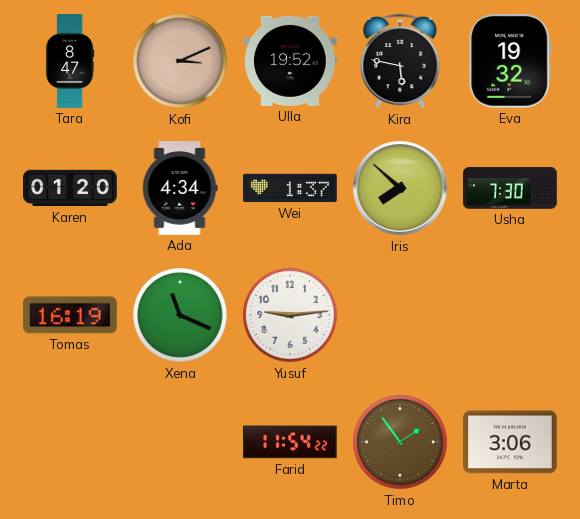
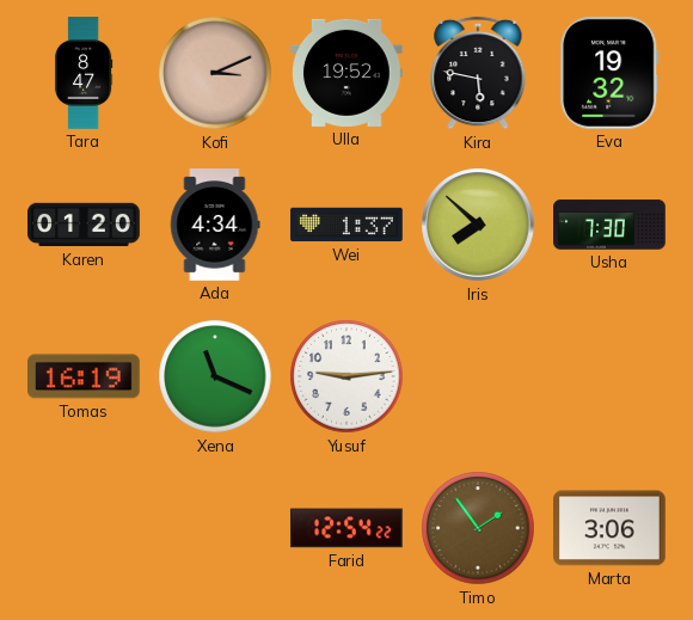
Farid: 11:54 -> 12:54
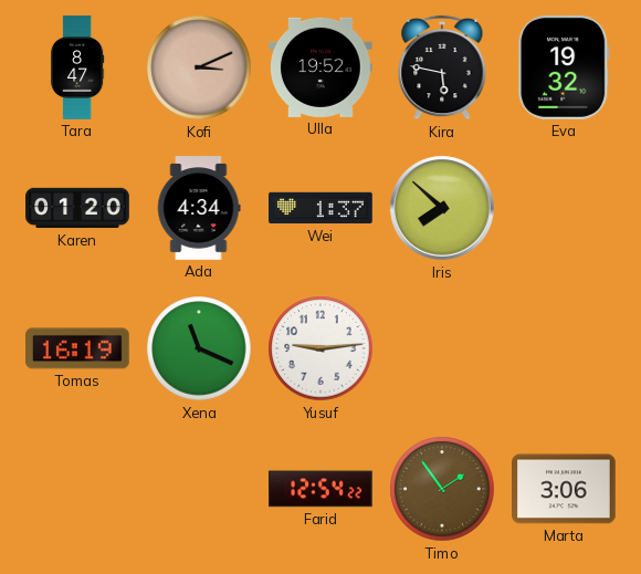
Usha: 7:30 -> none
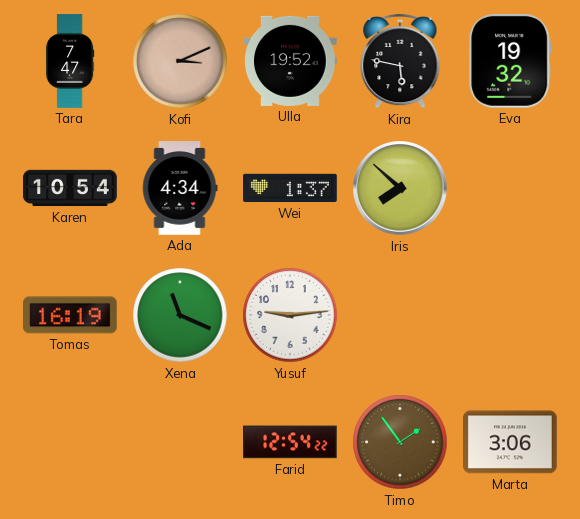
Tara: 8:47 -> 7:47
Karen: 01:20 -> 10:54
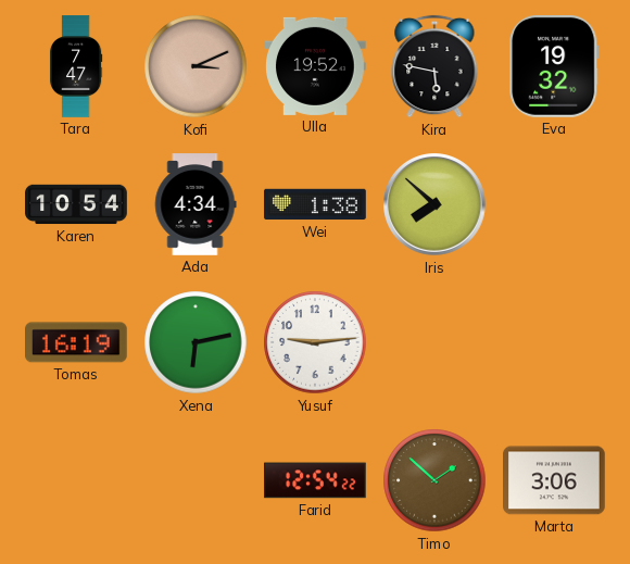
Wei: 1:37 -> 1:38
Xena: 11:19 -> 6:13
Timo: 1:54 -> 1:52
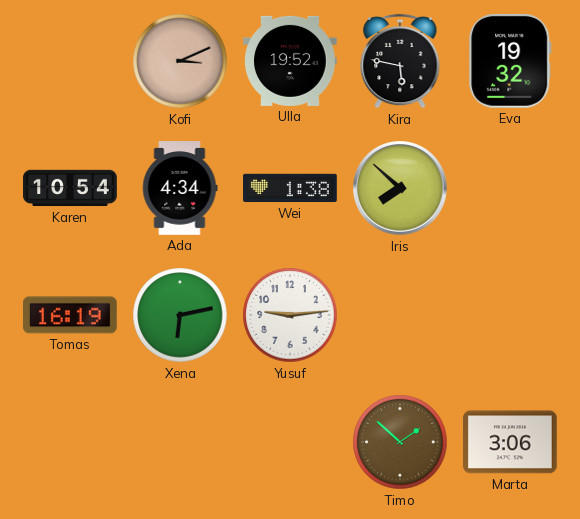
Tara: 7:47 -> none
Farid: 12:54 -> none
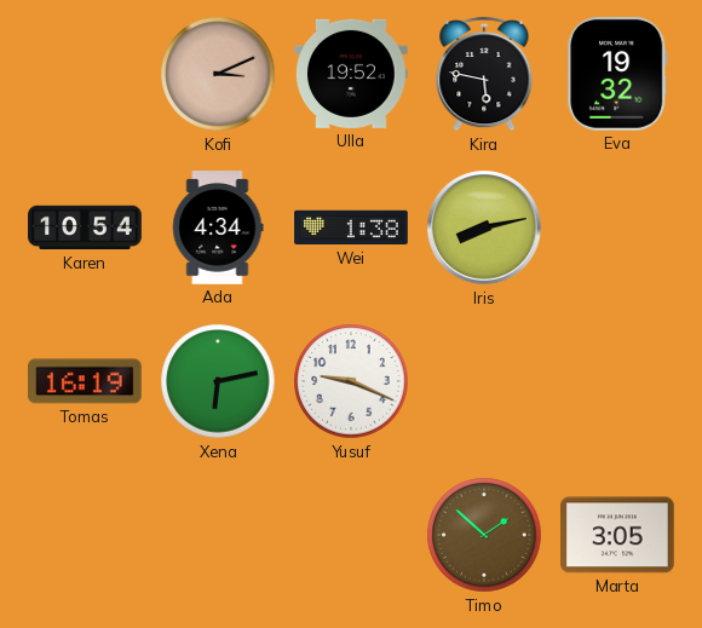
Iris: 7:52 -> 8:13
Yusuf: 9:14 -> 9:19
Marta: 3:06 -> 3:05
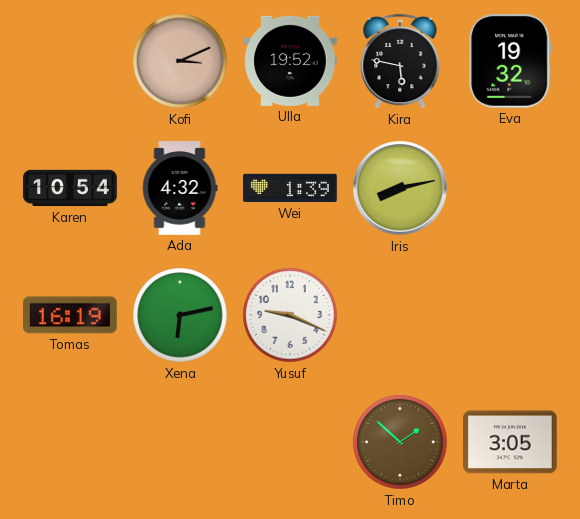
Ada: 4:34 -> 4:32
Wei: 1:38 -> 1:39
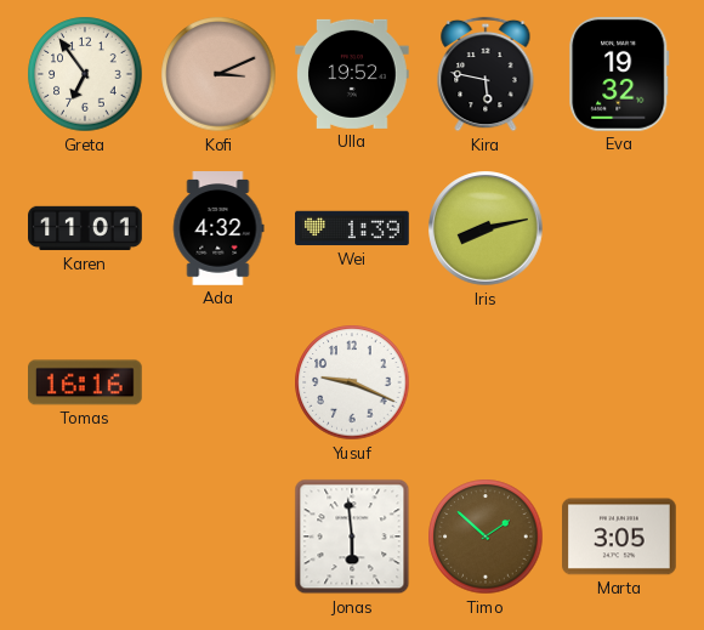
Greta: none -> 6:54
Karen: 10:54 -> 11:01
Tomas: 16:19 -> 16:16
Xena: 6:13 -> none
Jonas: none -> 5:59
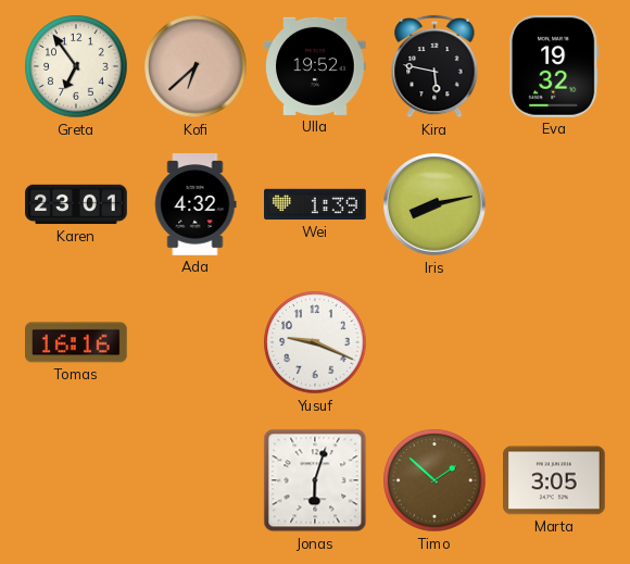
Kofi: 3:11 -> 6:38
Karen: 11:01 -> 23:01
Jonas: 5:59 -> 6:03
